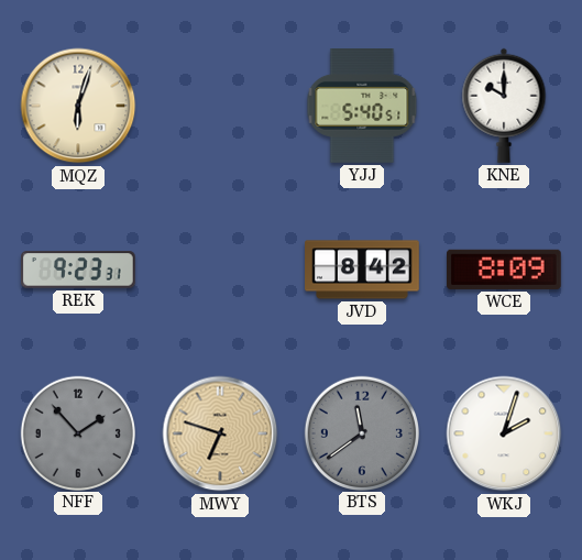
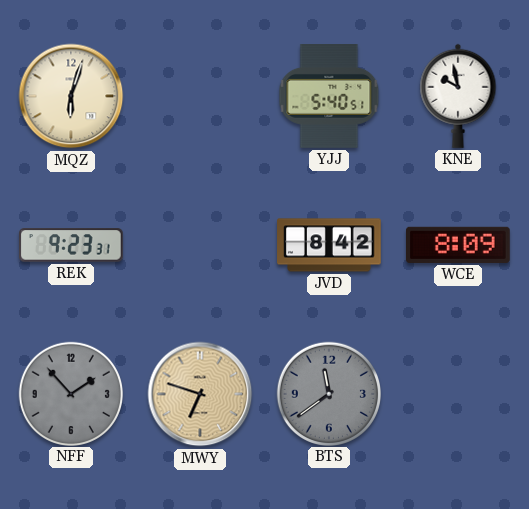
KNE: 10:00 -> 9:58
WKJ: 2:03 -> none
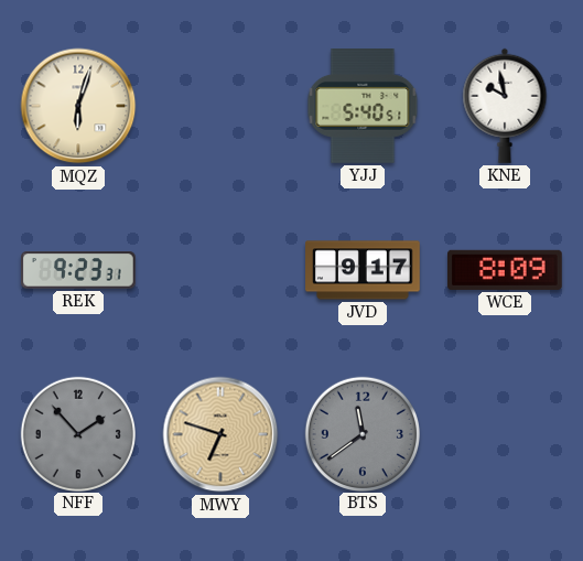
JVD: 8:42 -> 9:17
